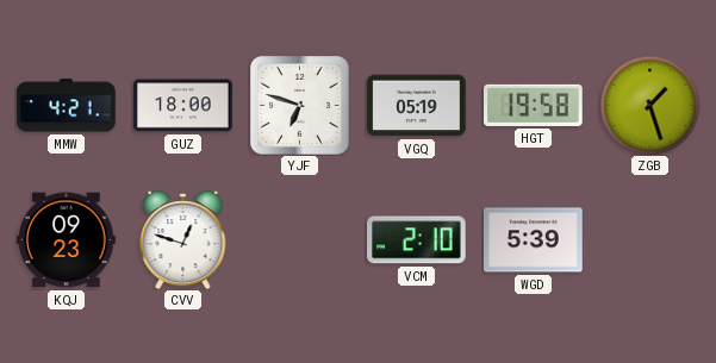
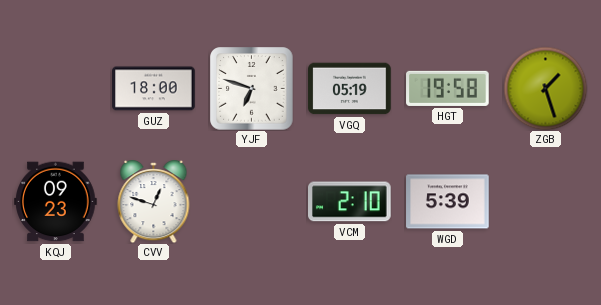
MMW: 4:21 -> none
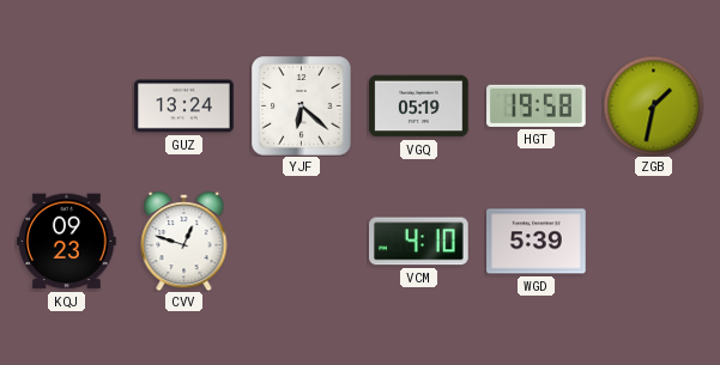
GUZ: 18:00 -> 13:24
YJF: 6:48 -> 6:22
ZGB: 1:27 -> 1:32
VCM: 2:10 -> 4:10
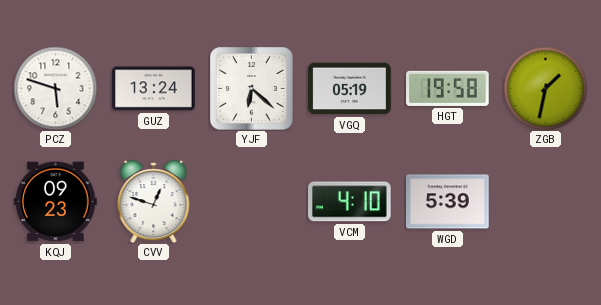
PCZ: none -> 5:48
